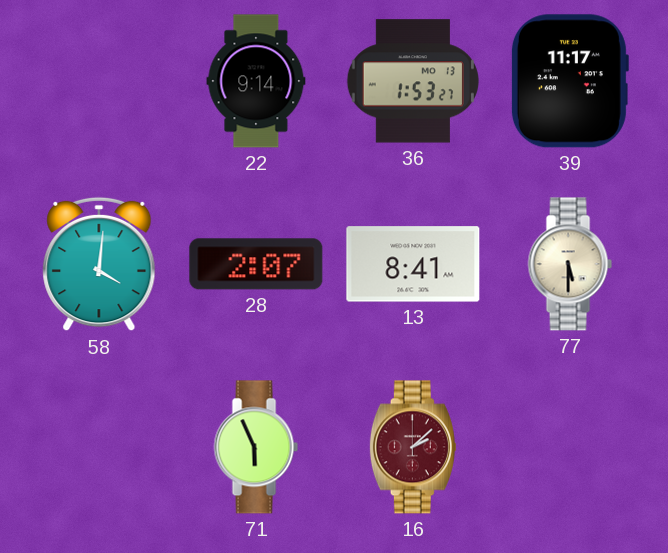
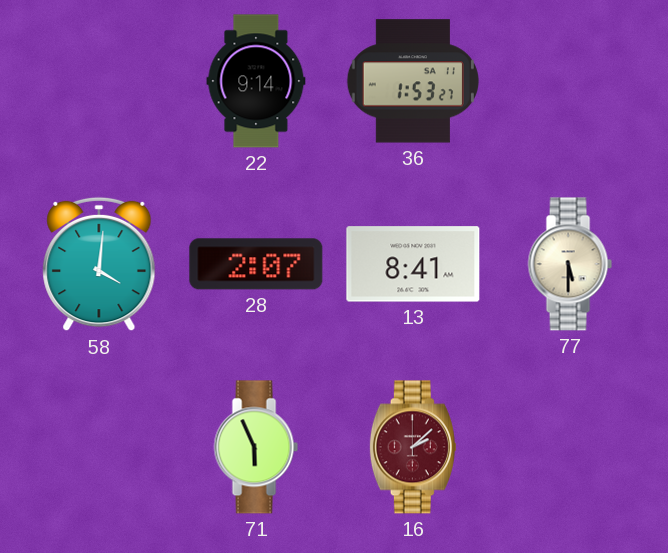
36 date: MO 13 -> SA 11
39: 11:17 -> none
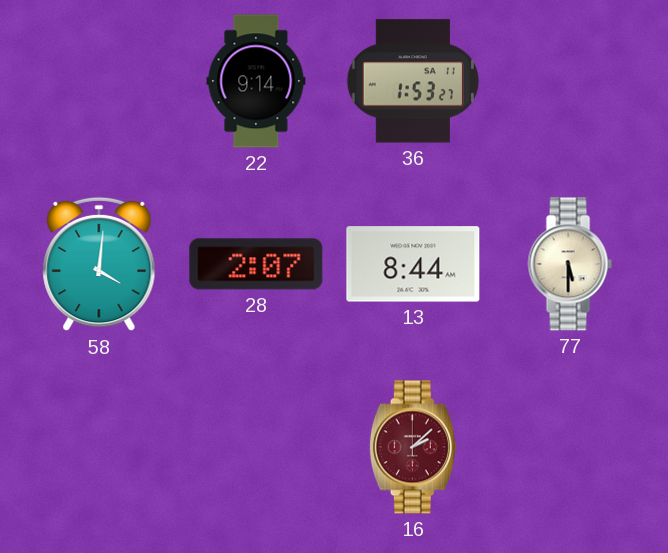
13: 8:41 -> 8:44
71: 5:56 -> none
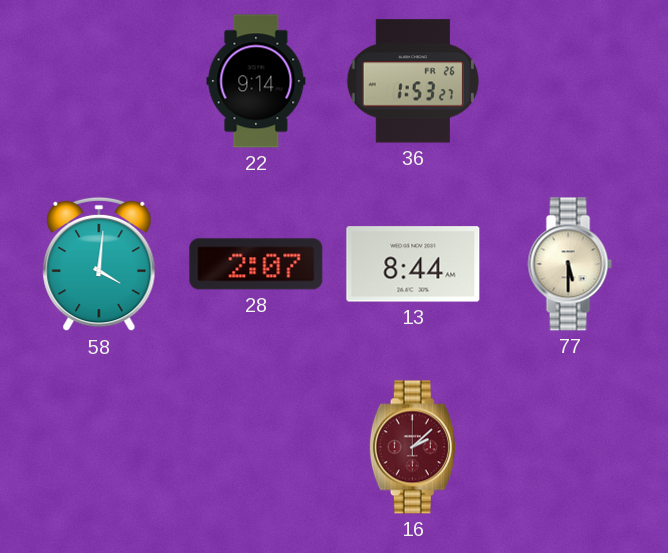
36 date: SA 11 -> FR 26
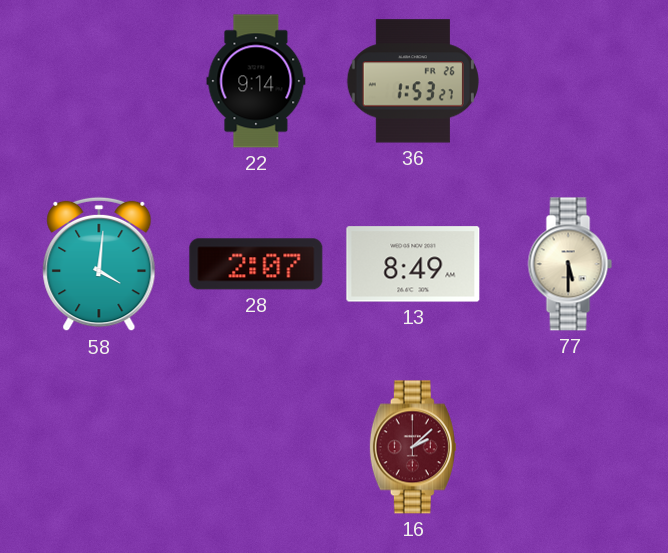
13: 8:44 -> 8:49
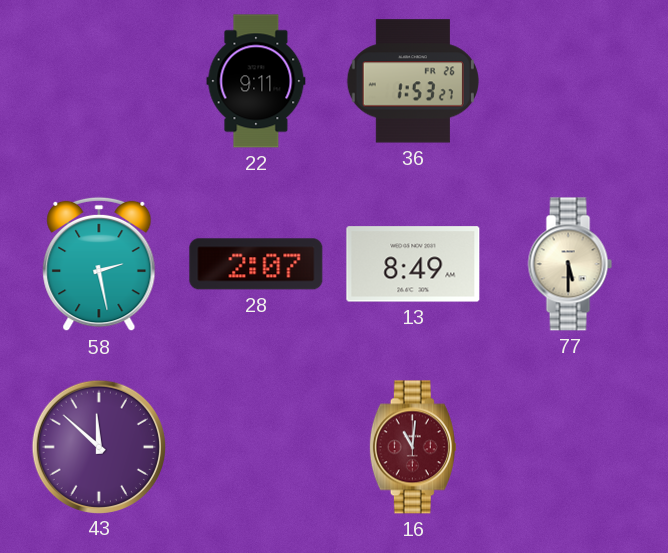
22: 9:14 -> 9:11
58: 4:01 -> 2:28
43: none -> 11:52
16: 2:08 -> 11:01
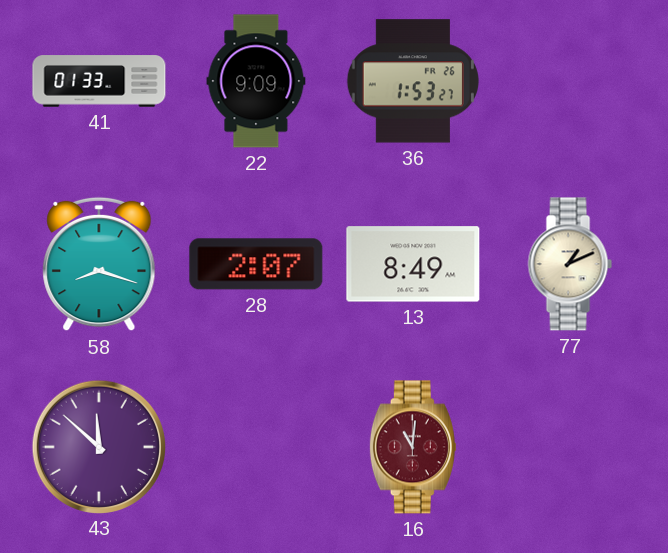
41: none -> 01:33
22: 9:11 -> 9:09
58: 2:28 -> 8:18
77: 5:30 -> 1:11
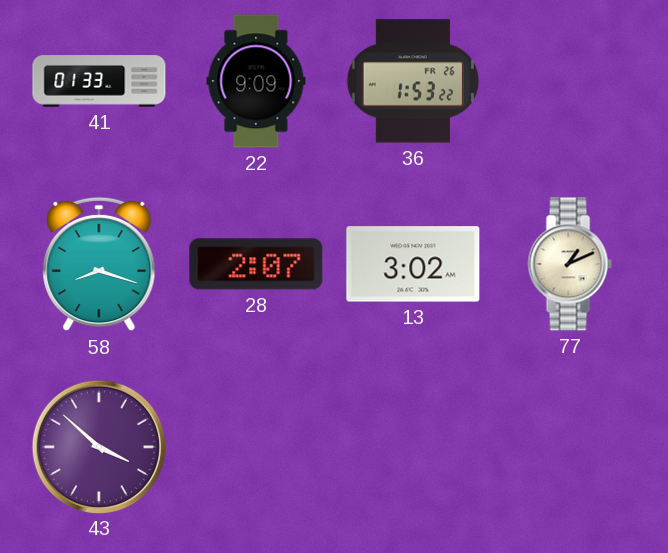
36: 1:53:27 -> 1:53:22
13: 8:49 -> 3:02
43: 11:52 -> 3:52
16: 11:01 -> none
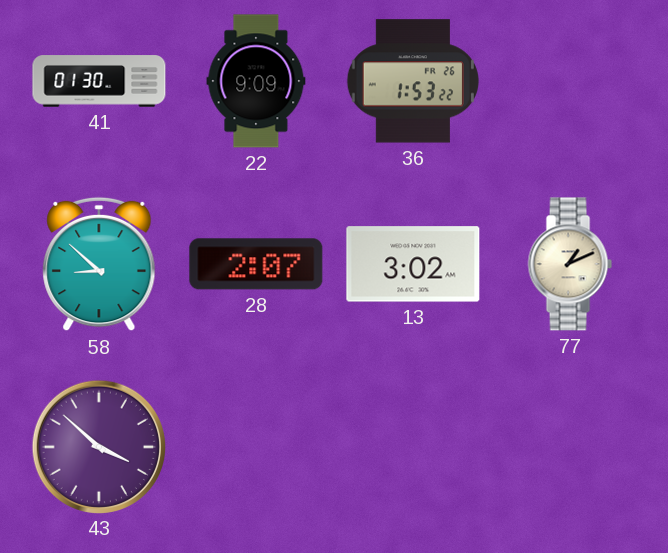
41: 01:33 -> 01:30
58: 8:18 -> 8:52
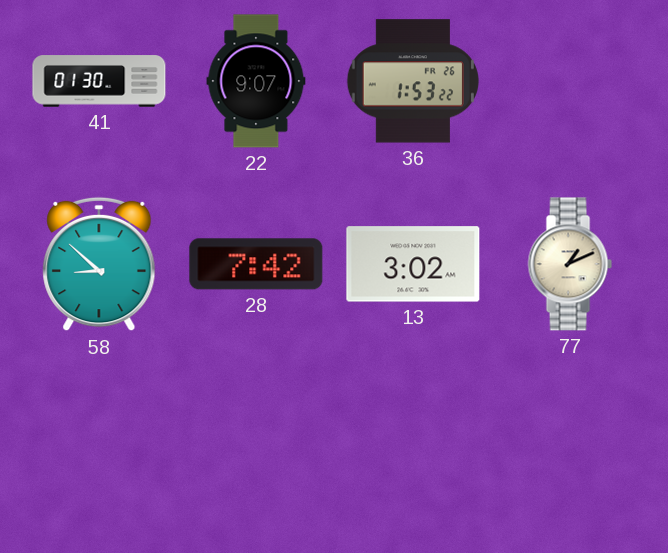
22: 9:09 -> 9:07
28: 2:07 -> 7:42
43: 3:52 -> none
